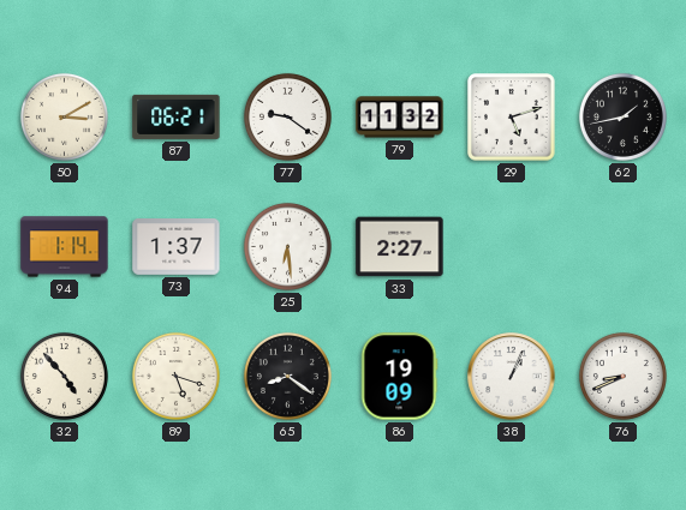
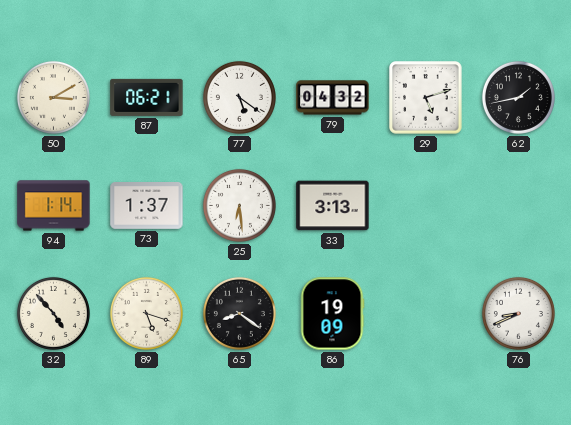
77: 9:21 -> 5:21
79: 11:32 -> 04:32
33: 2:27 -> 3:13
38: 1:04 -> none
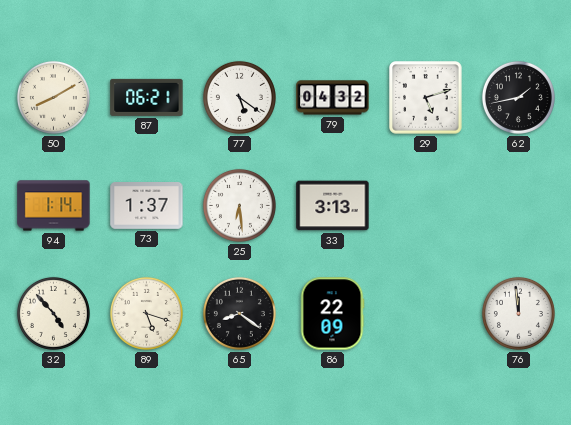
50: 3:10 -> 8:10
86: 19:09 -> 22:09
76: 8:41 -> 11:59
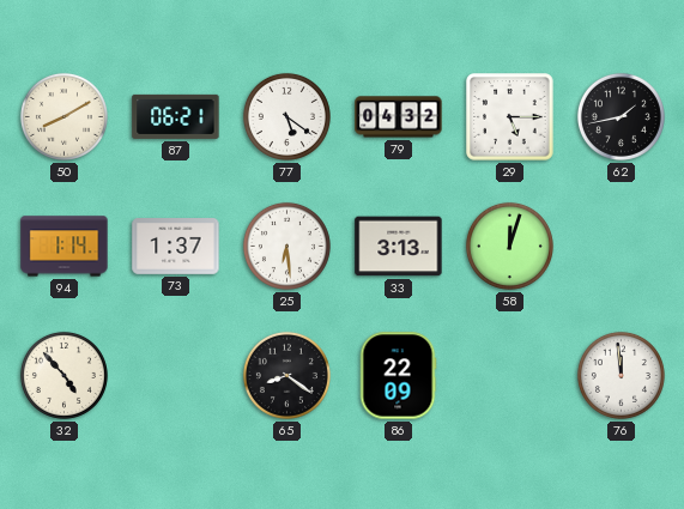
29: 5:12 -> 5:15
58: none -> 12:03
89: 5:18 -> none
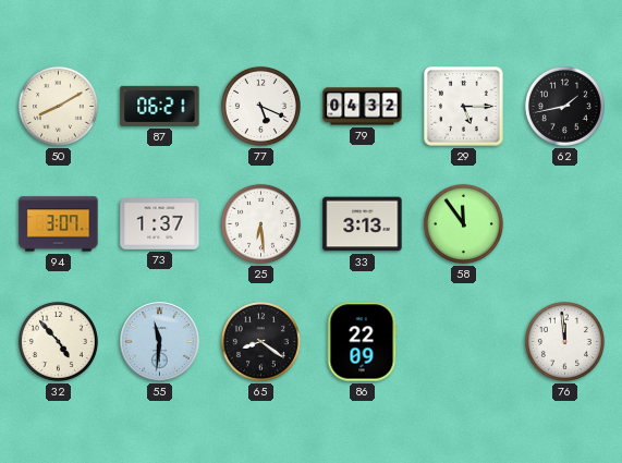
77: 5:21 -> 5:19
94: 1:14 -> 3:07
58: 12:03 -> 11:54
55: none -> 11:31
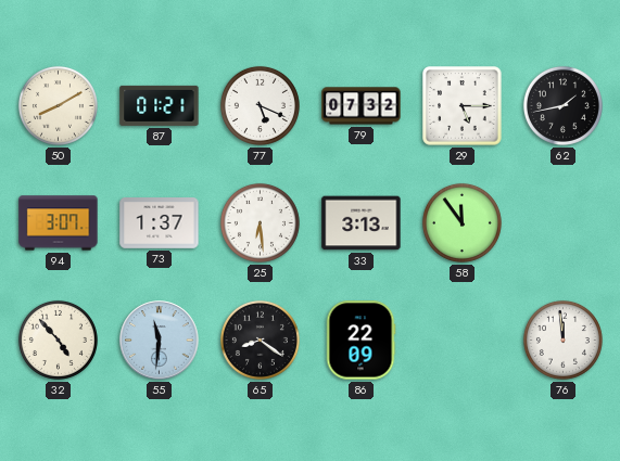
87: 06:21 -> 01:21
79: 04:32 -> 07:32
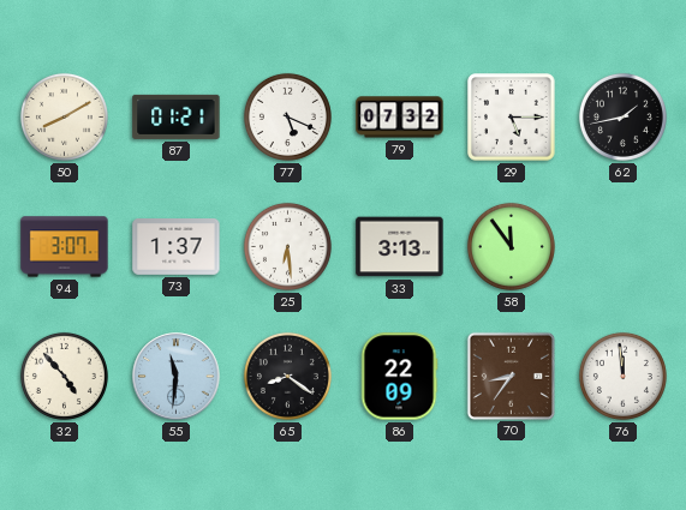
70: none -> 8:36
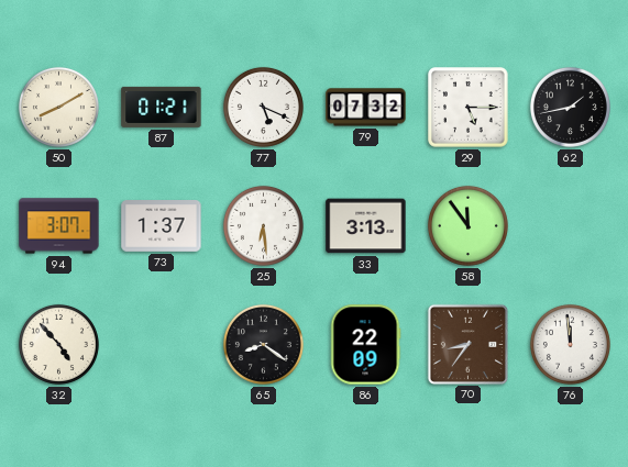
55: 11:31 -> none
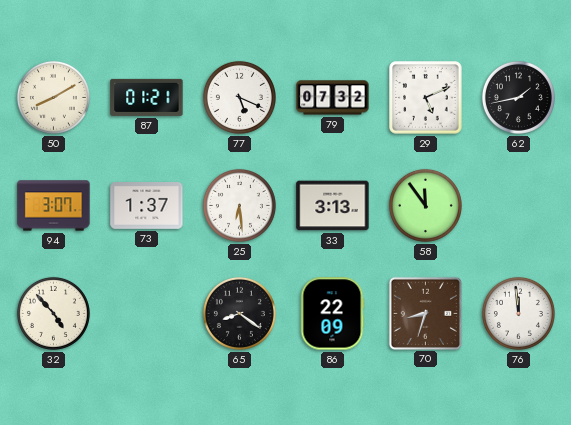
29: 5:15 -> 5:11
70: 8:36 -> 8:33
